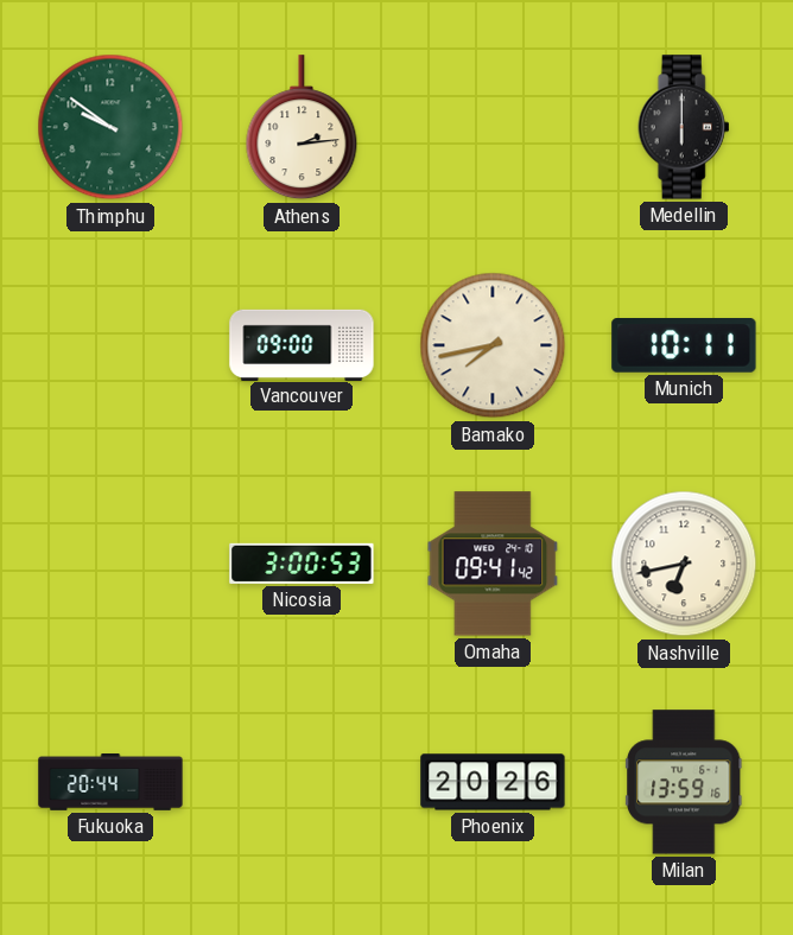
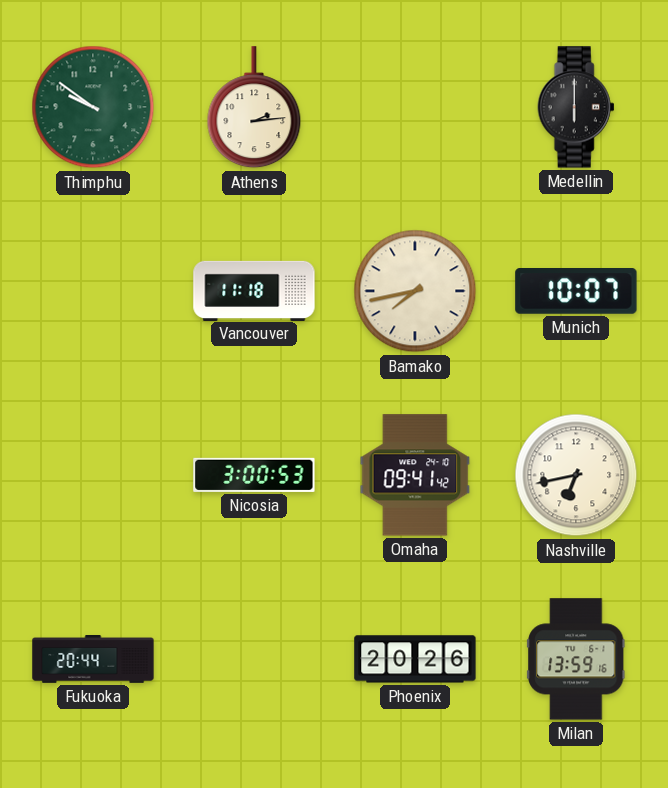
Vancouver: 09:00 -> 11:18
Munich: 10:11 -> 10:07
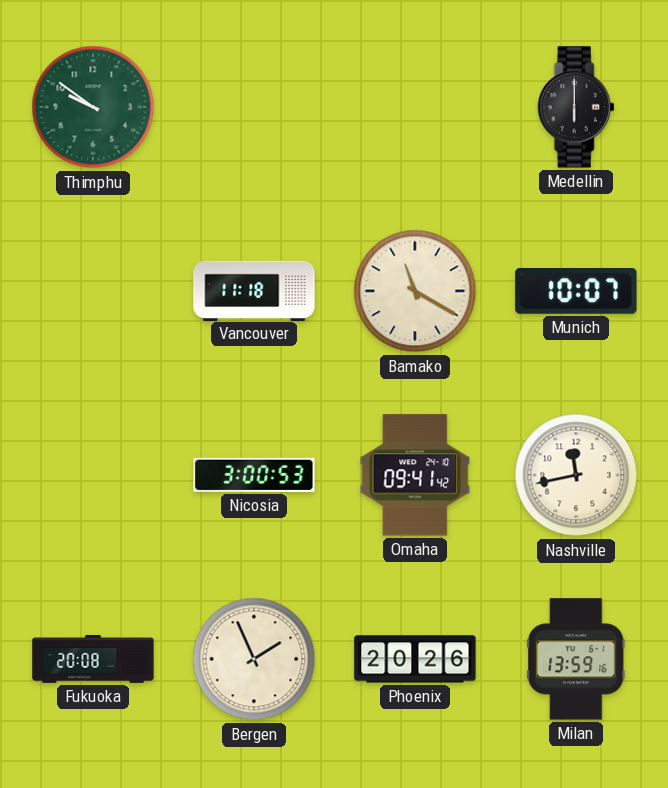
Athens: 2:14 -> none
Bamako: 7:43 -> 11:20
Nashville: 6:43 -> 11:43
Fukuoka: 20:44 -> 20:08
Bergen: none -> 1:56
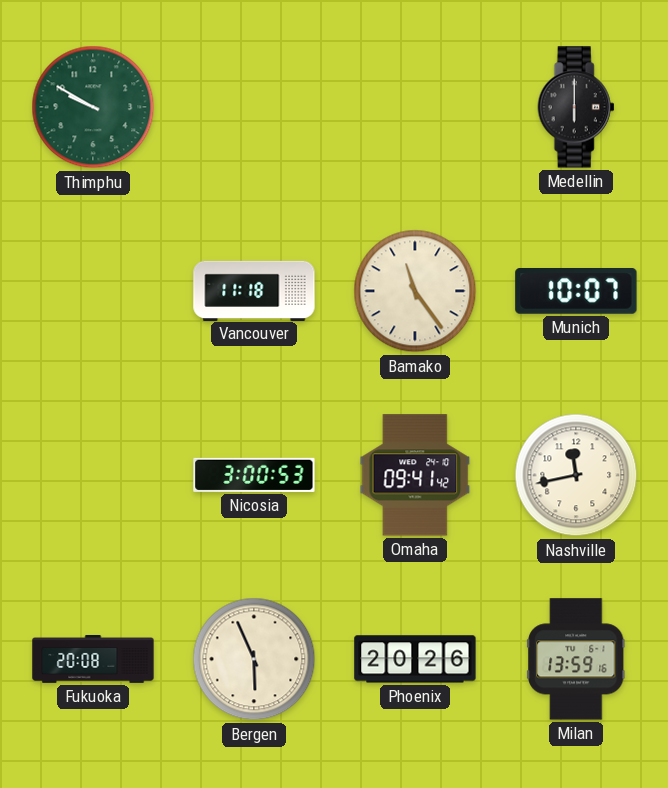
Thimphu: 9:51 -> 9:50
Bamako: 11:20 -> 11:24
Bergen: 1:56 -> 5:56
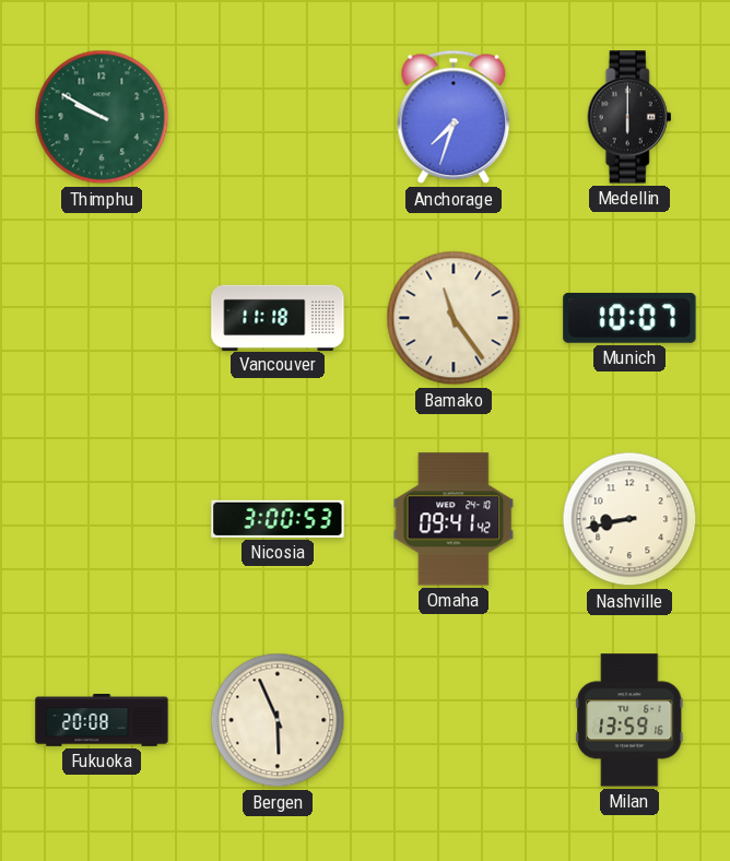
Anchorage: none -> 7:33
Nashville: 11:43 -> 8:43
Phoenix: 20:26 -> none
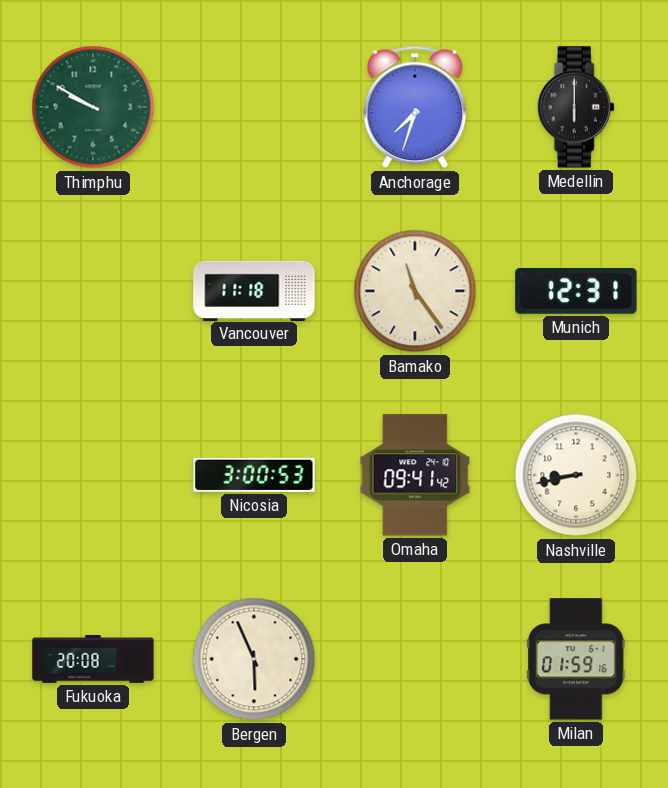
Munich: 10:07 -> 12:31
Milan: 13:59 -> 01:59
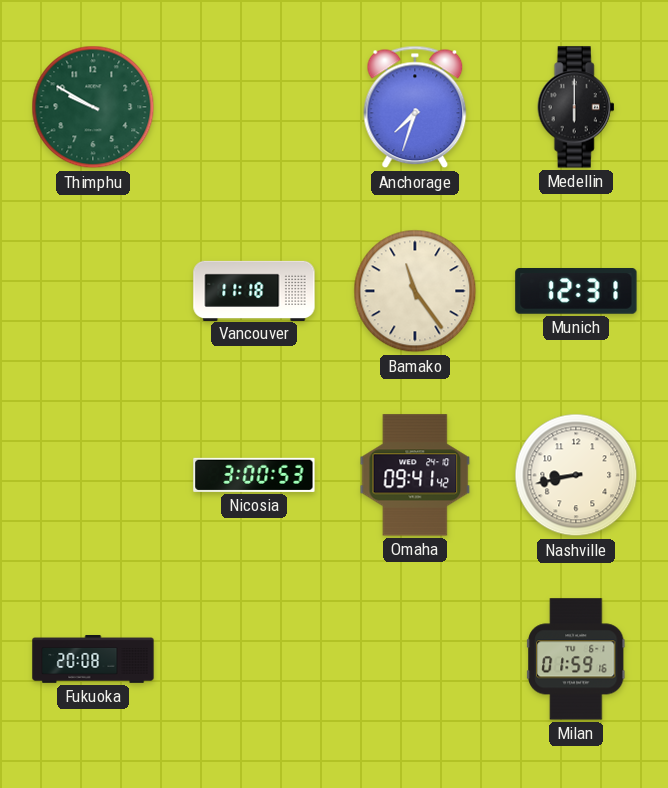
Bergen: 5:56 -> none
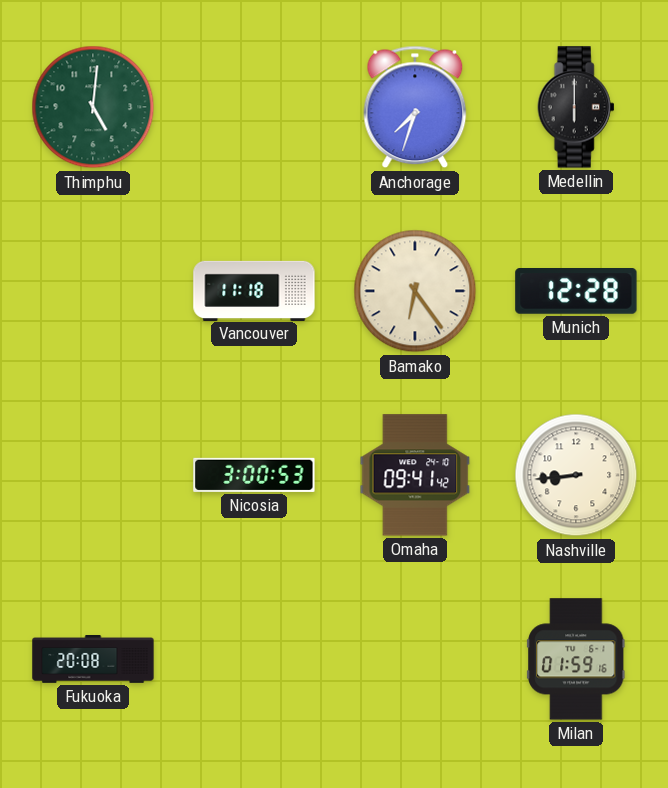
Thimphu: 9:50 -> 5:01
Bamako: 11:24 -> 6:24
Munich: 12:31 -> 12:28
Nashville: 8:43 -> 8:44
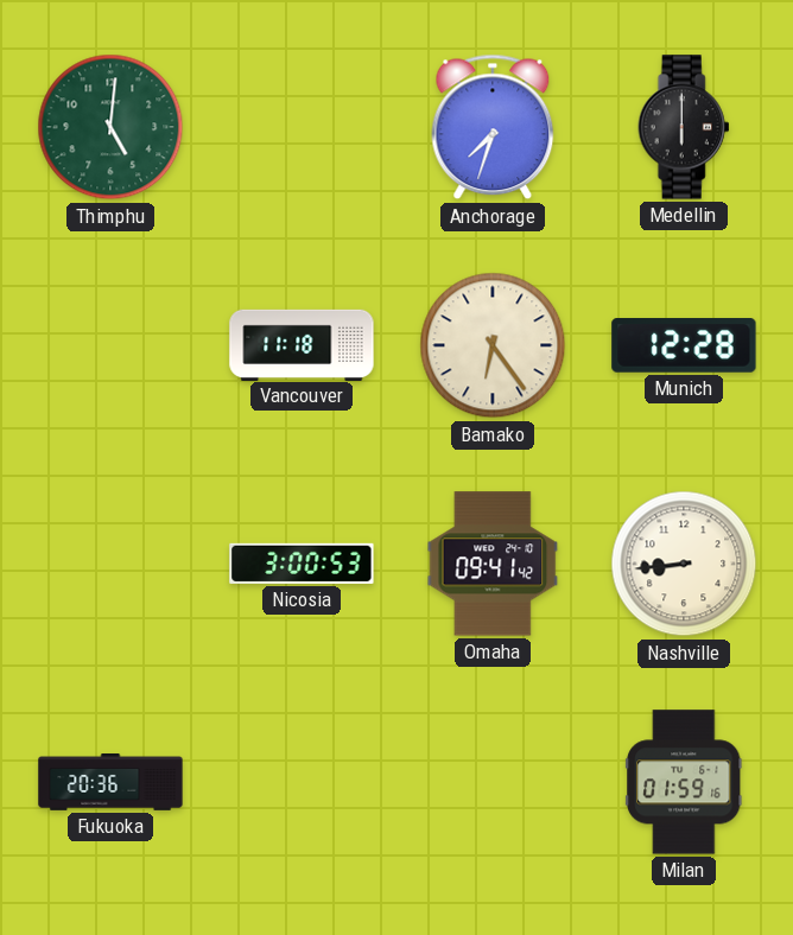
Fukuoka: 20:08 -> 20:36
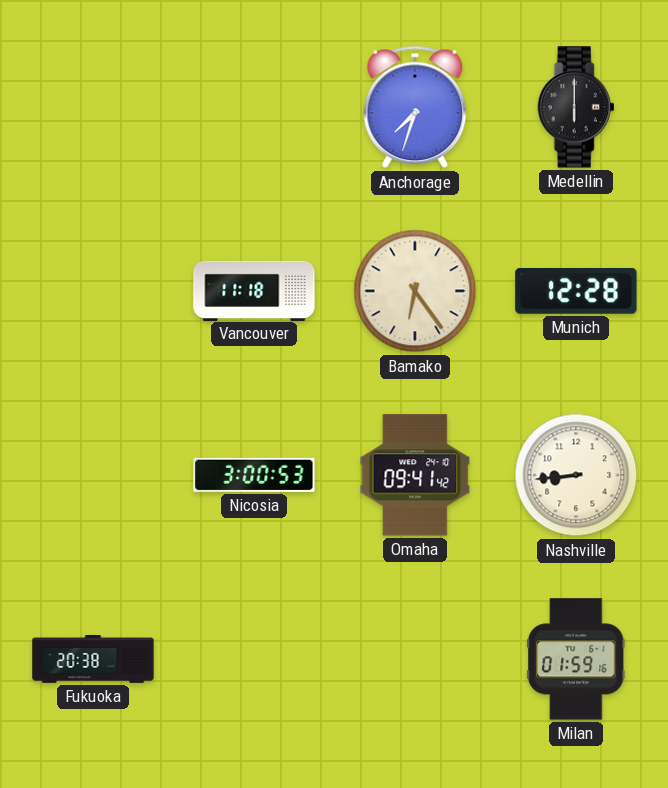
Thimphu: 5:01 -> none
Fukuoka: 20:36 -> 20:38
